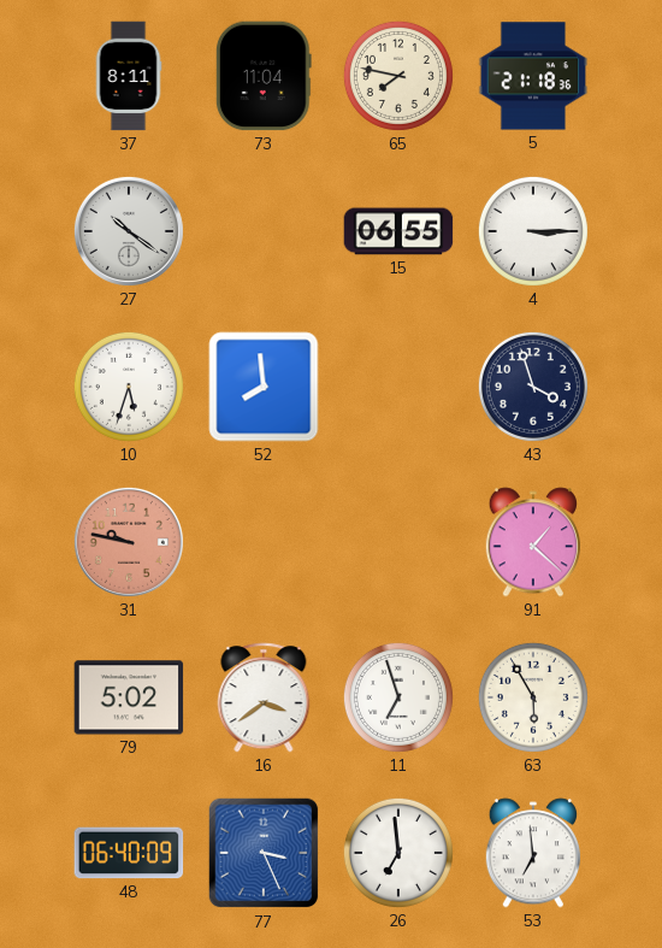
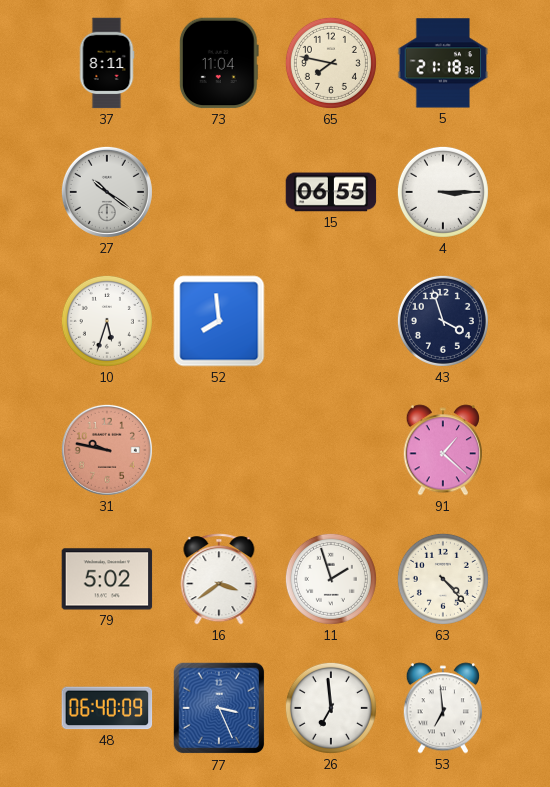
11: 6:57 -> 1:57
63: 5:55 -> 4:23
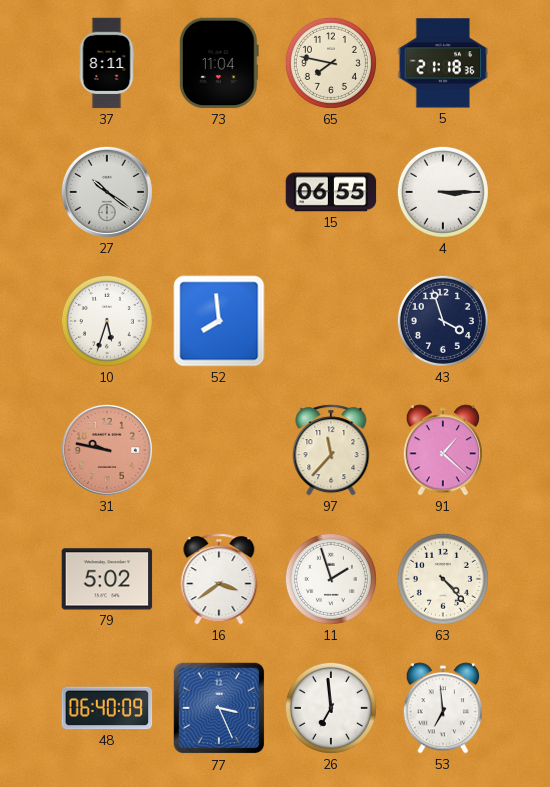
97: none -> 11:37
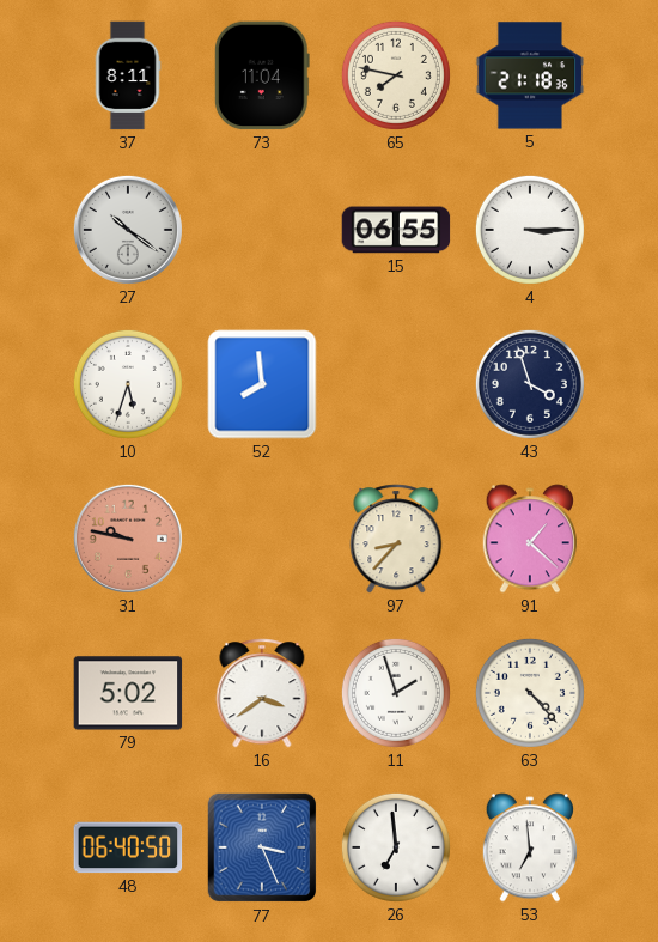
97: 11:37 -> 8:37
48: 06:40:09 -> 06:40:50
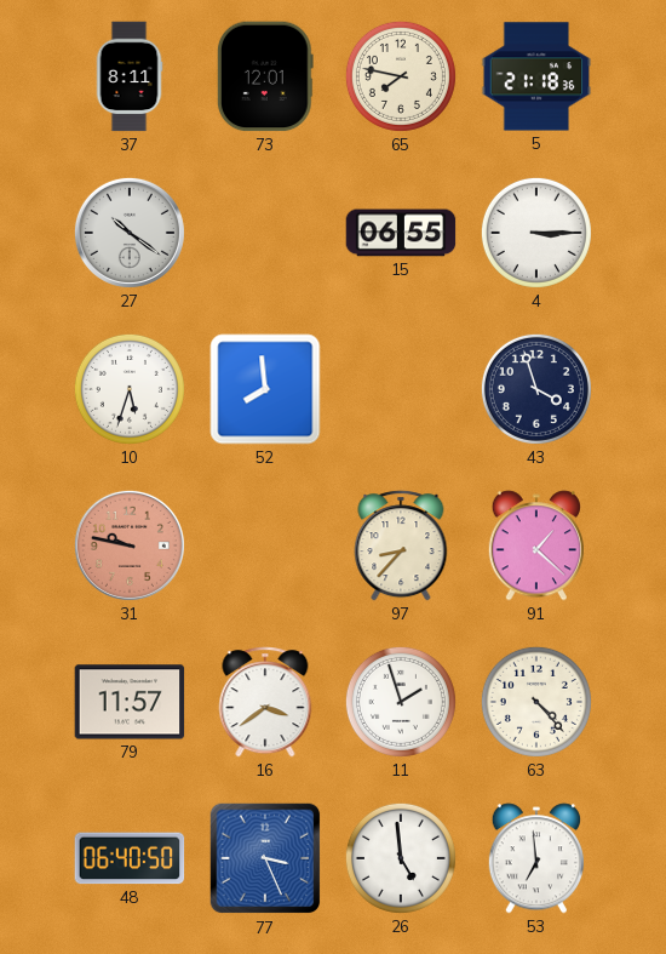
73: 11:04 -> 12:01
79: 5:02 -> 11:57
26: 6:59 -> 4:59
